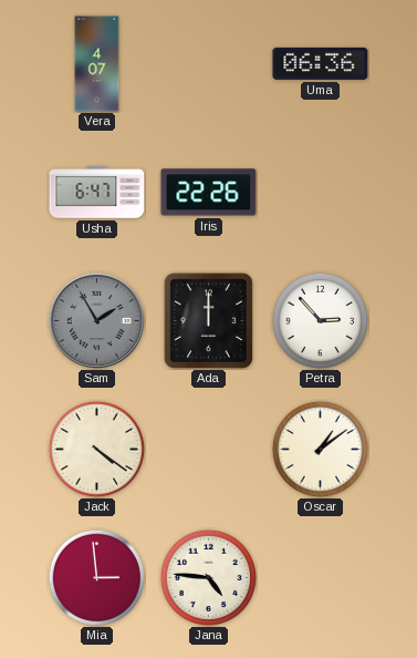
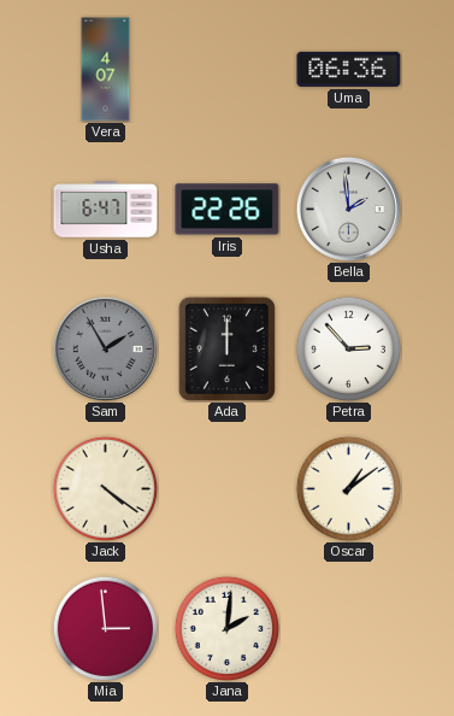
Bella: none -> 1:59
Jana: 4:46 -> 2:01
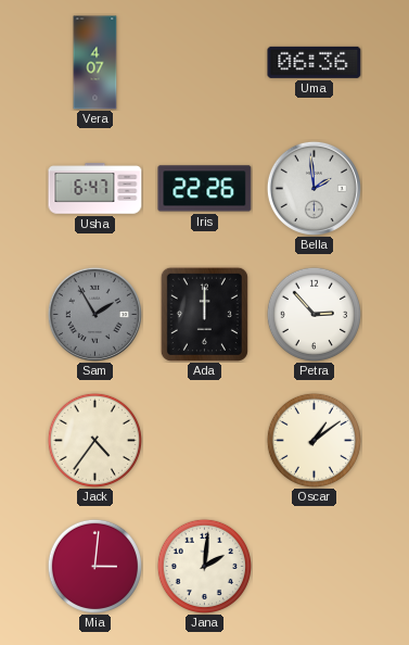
Jack: 4:21 -> 4:36
Mia: 2:59 -> 3:01
